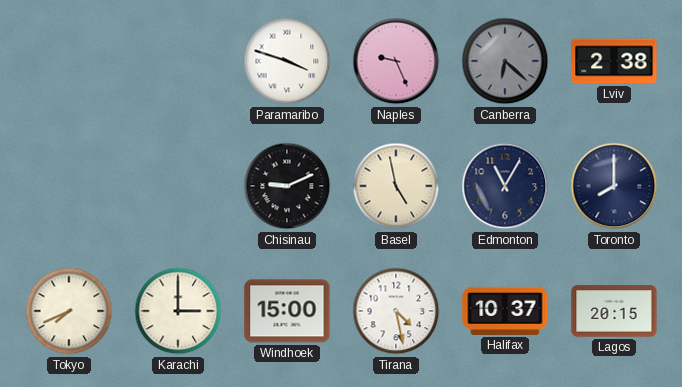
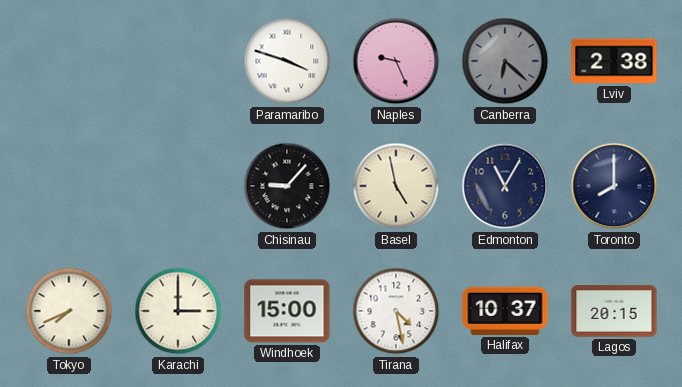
Chisinau: 9:11 -> 9:07
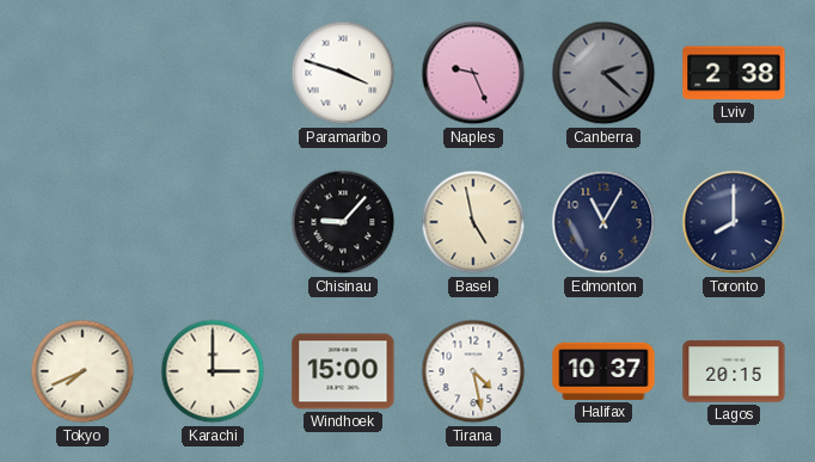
Canberra: 6:22 -> 2:22
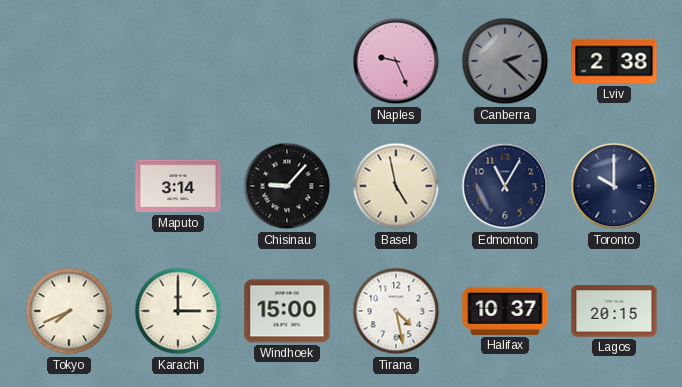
Paramaribo: 3:48 -> none
Maputo: none -> 3:14
Toronto: 8:00 -> 10:00
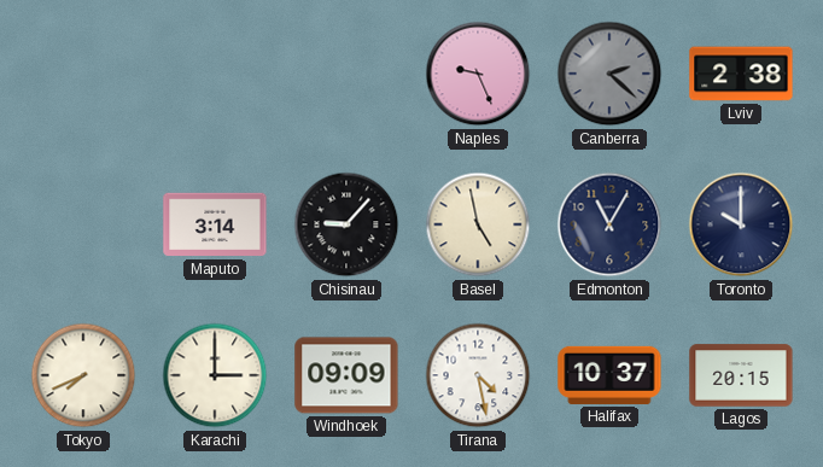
Windhoek: 15:00 -> 09:09
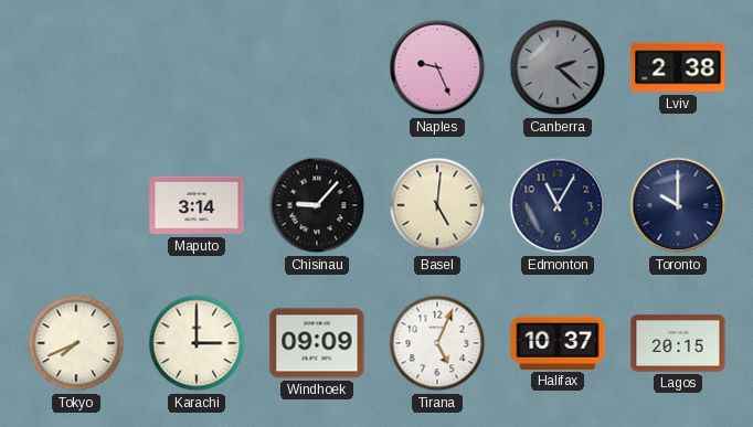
Basel: 4:58 -> 5:01
Tirana: 4:28 -> 5:04
